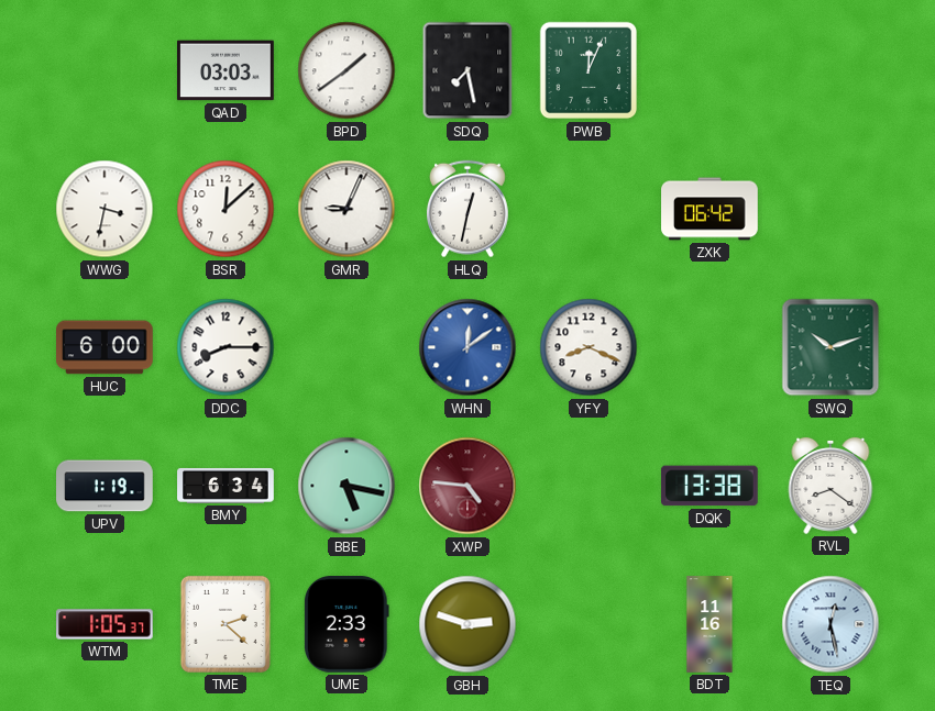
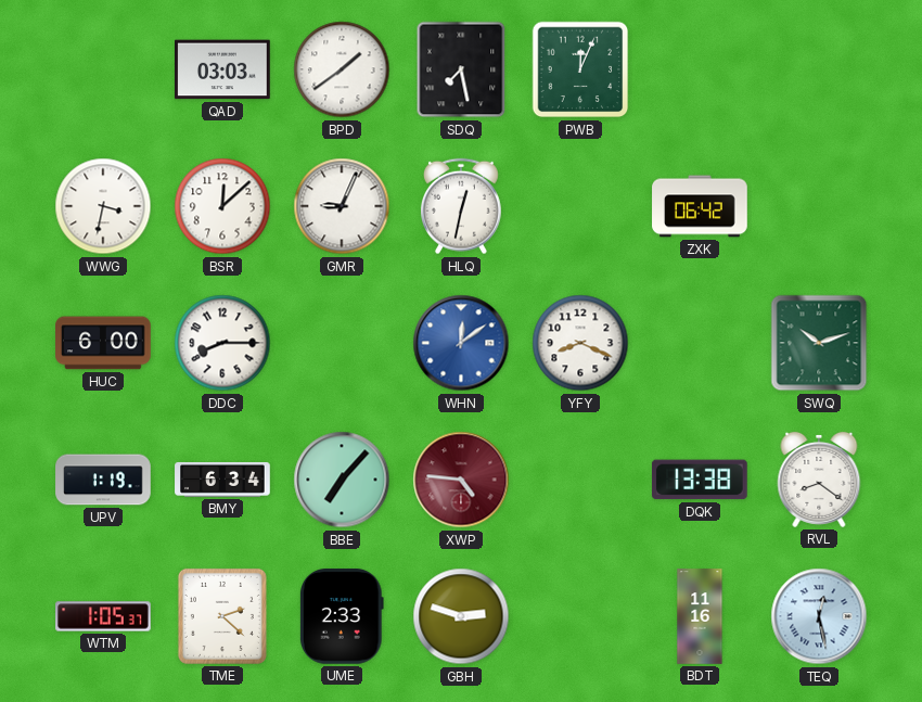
BBE: 5:17 -> 7:07
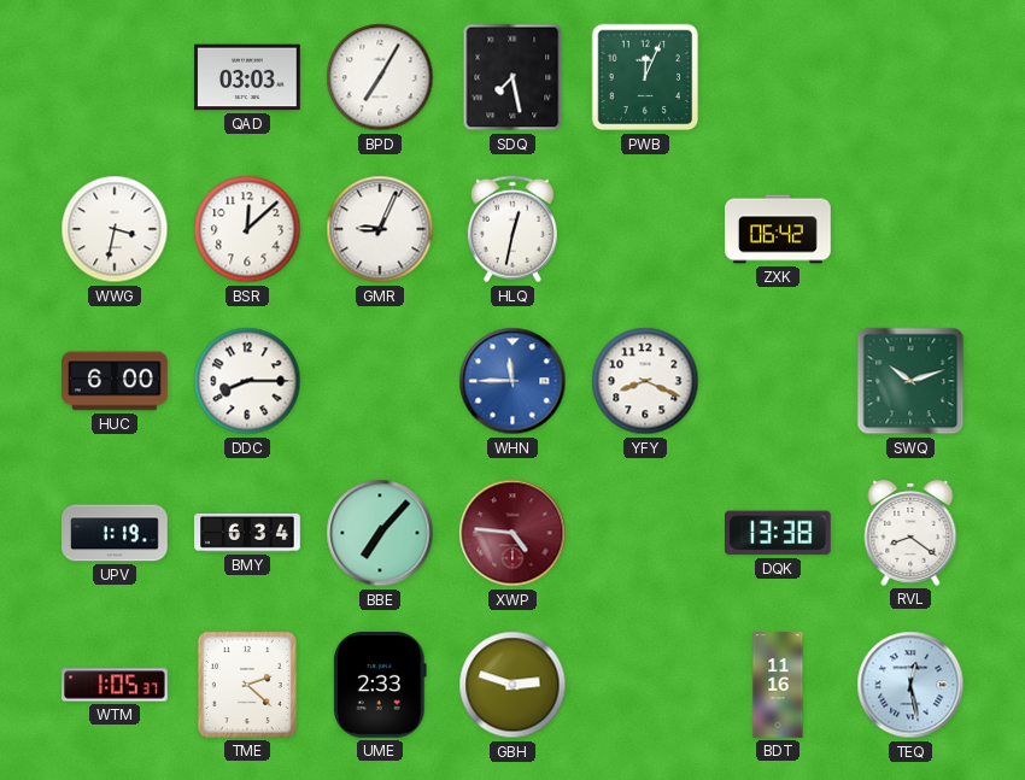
BPD: 1:39 -> 7:05
WHN: 12:09 -> 11:45
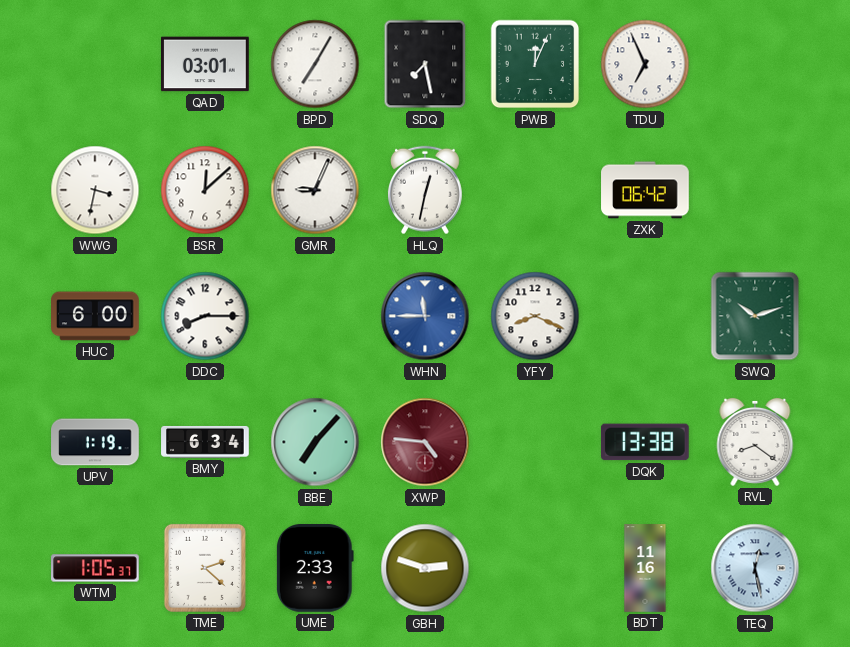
QAD: 03:03 -> 03:01
TDU: none -> 6:56
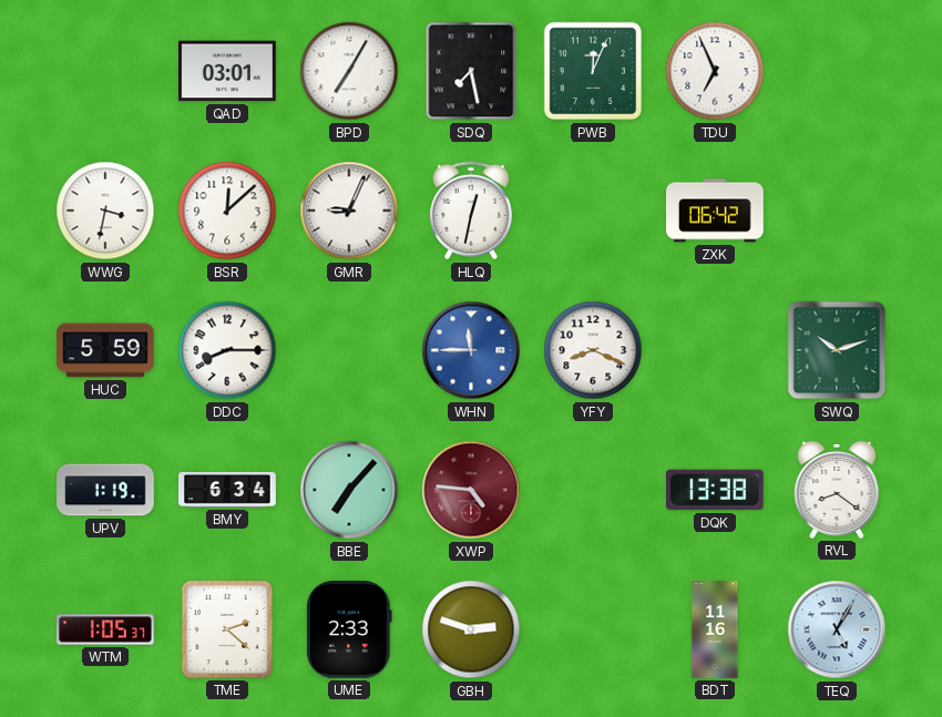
HUC: 6:00 -> 5:59
TEQ: 12:28 -> 5:05
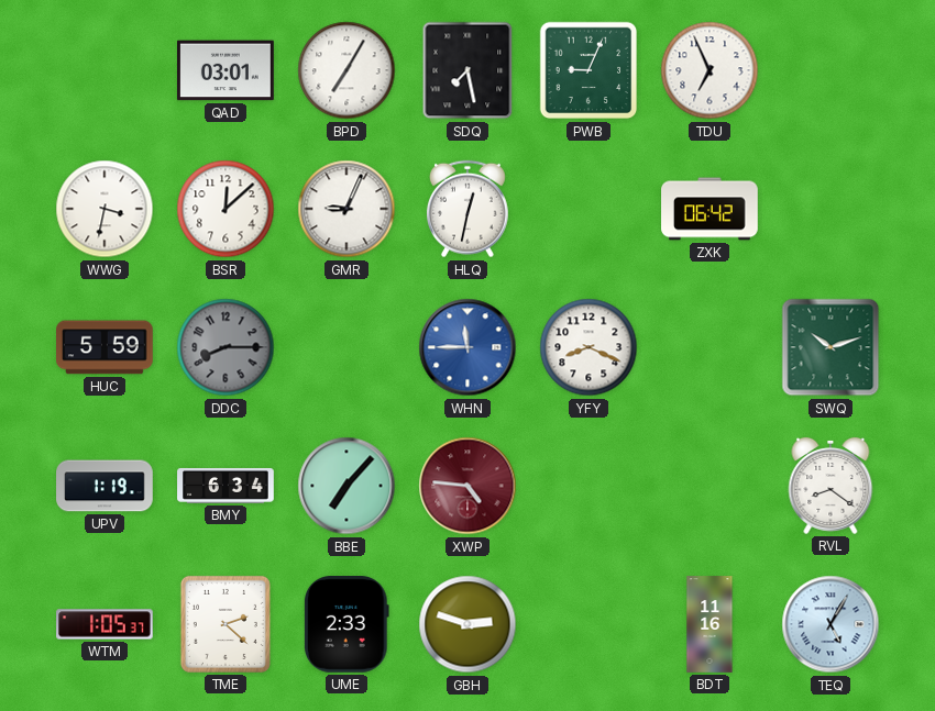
PWB: 12:04 -> 9:04
DDC dial: white -> grey
DQK: 13:38 -> none
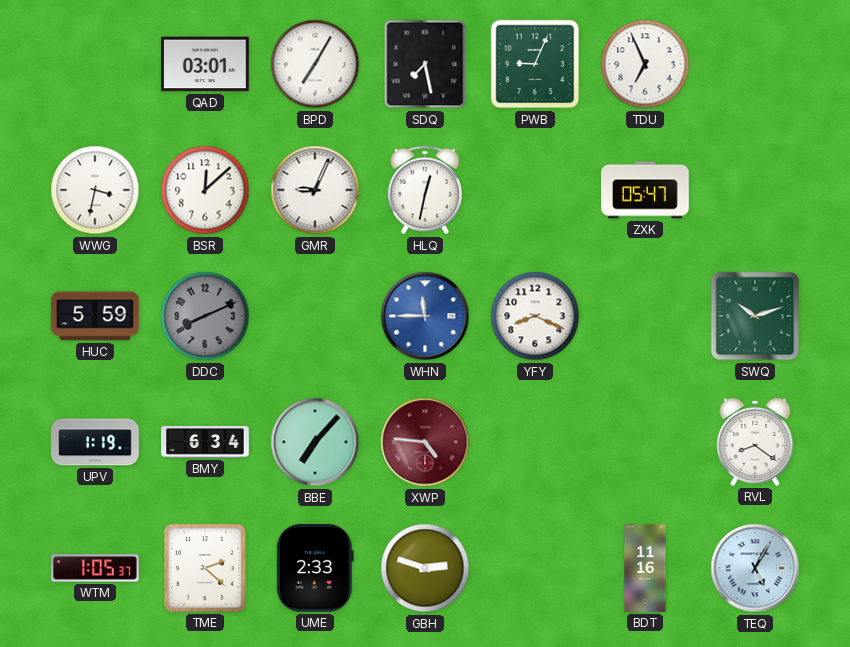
ZXK: 06:42 -> 05:47
DDC: 8:15 -> 8:11
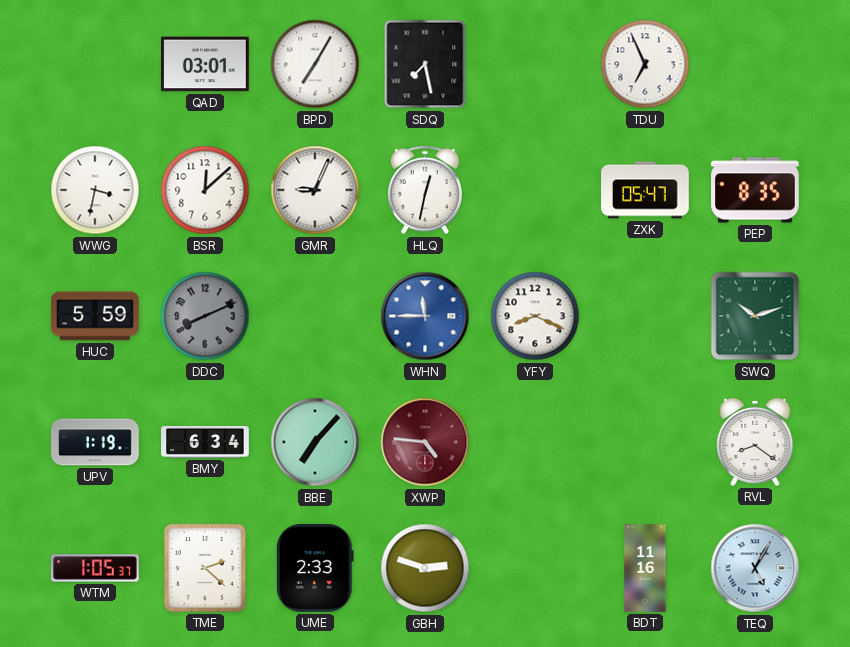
PWB: 9:04 -> none
PEP: none -> 8:35
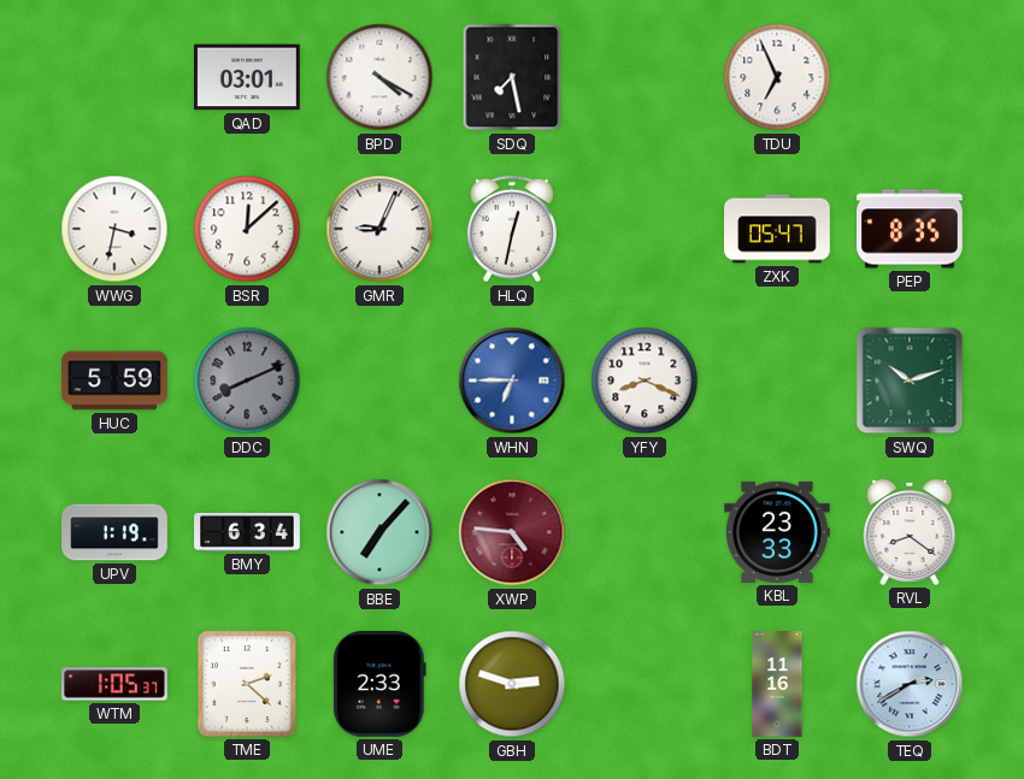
BPD: 7:05 -> 4:20
WHN: 11:45 -> 6:45
KBL: none -> 23:33
TEQ: 5:05 -> 2:40
